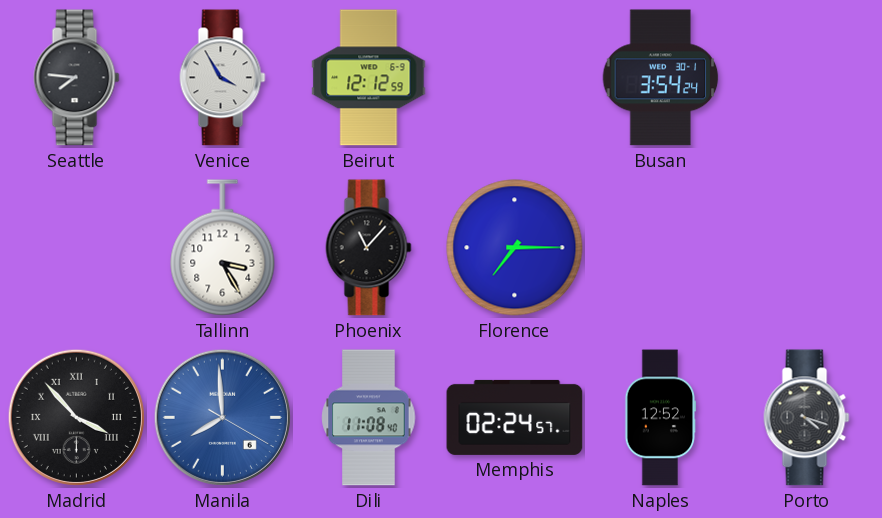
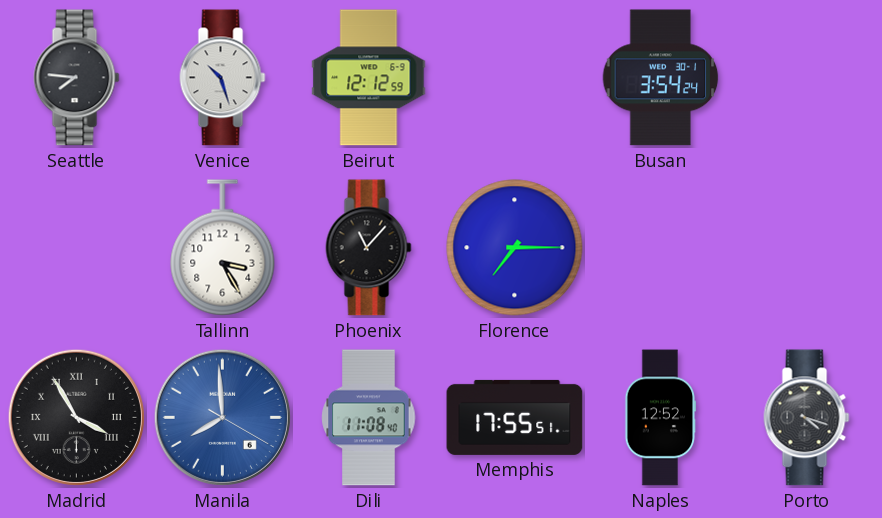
Venice: 3:55 -> 10:27
Madrid: 3:53 -> 3:55
Memphis: 02:24 -> 17:55
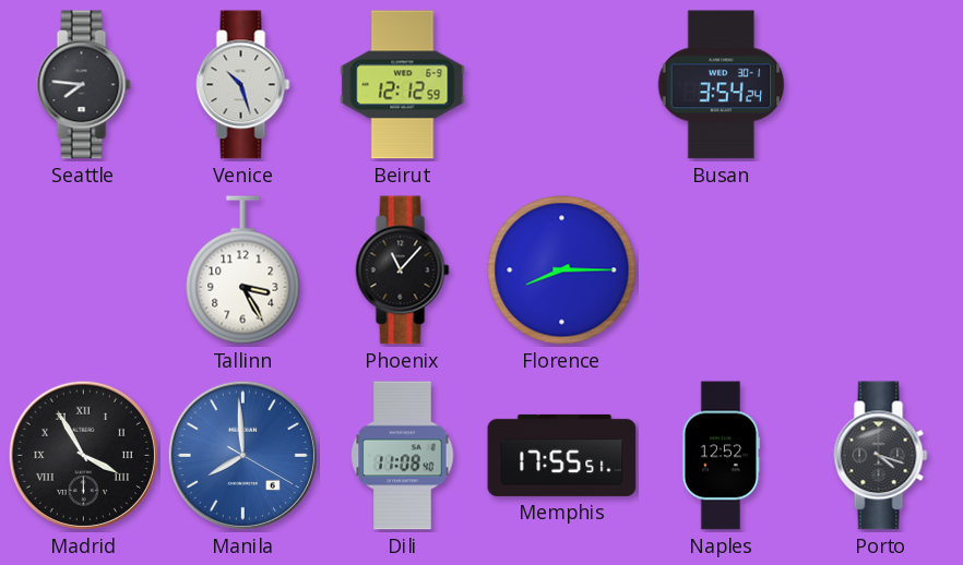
Florence: 7:15 -> 8:15
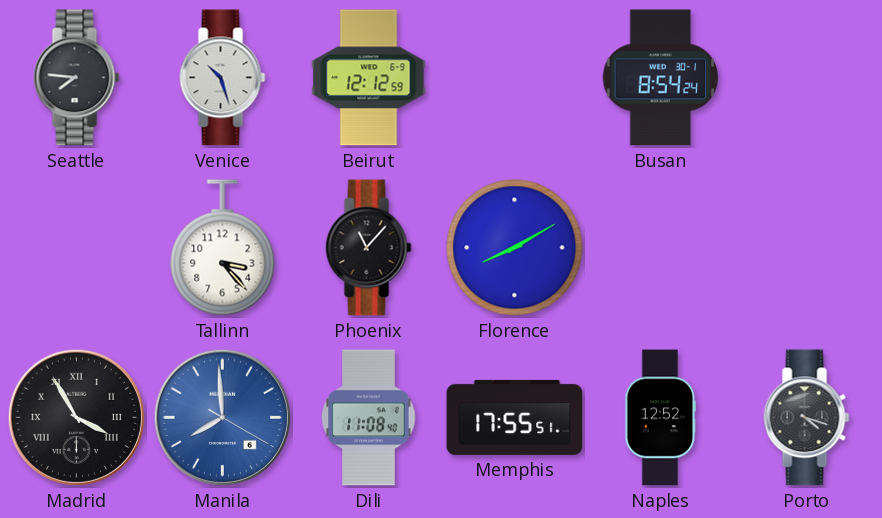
Busan: 3:54 -> 8:54
Tallinn: 3:25 -> 3:23
Florence: 8:15 -> 8:10
